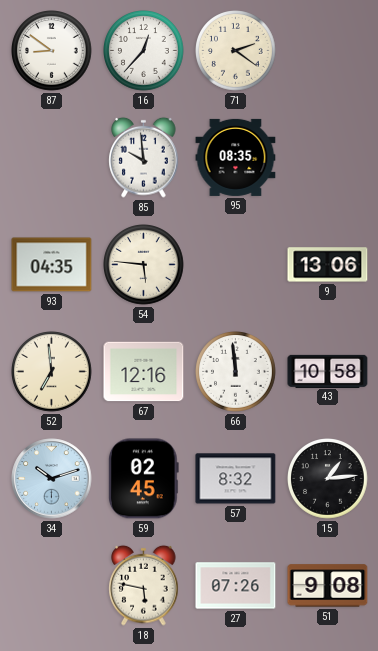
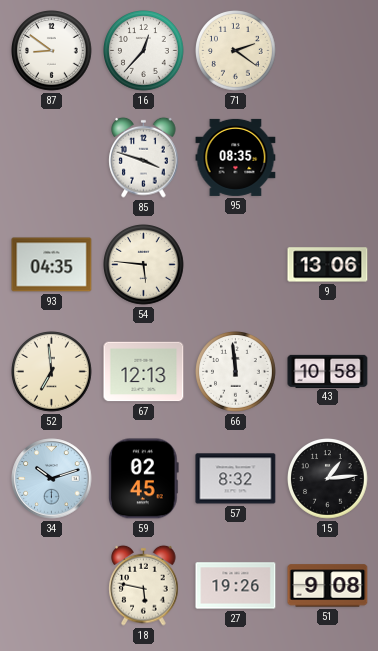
85: 9:59 -> 3:48
67: 12:16 -> 12:13
27: 07:26 -> 19:26
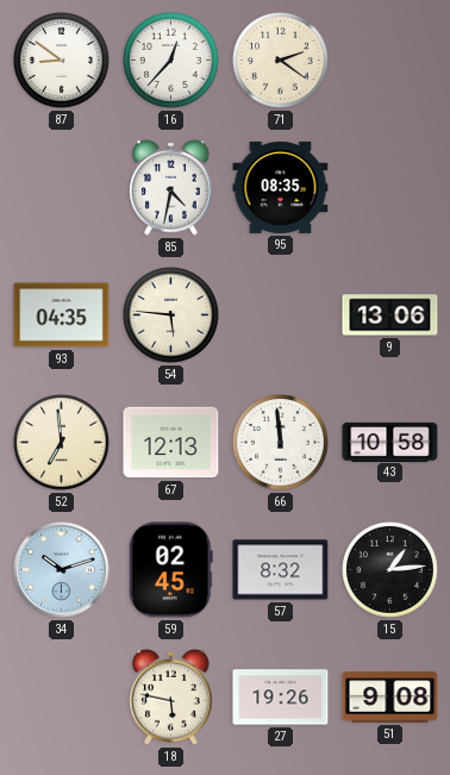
85: 3:48 -> 4:32
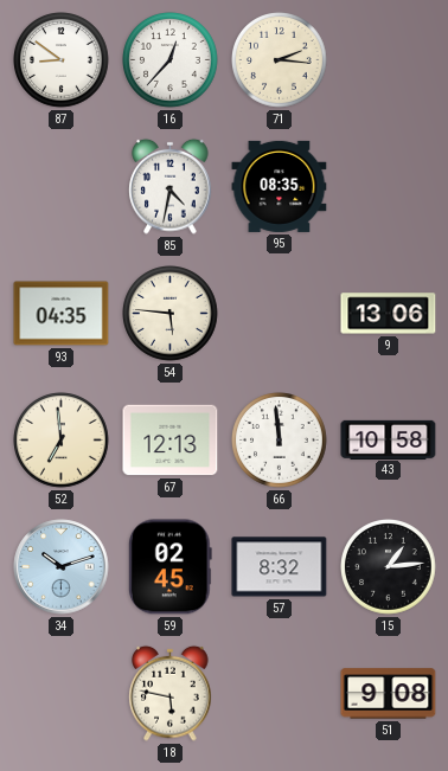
71: 2:21 -> 2:16
27: 19:26 -> none
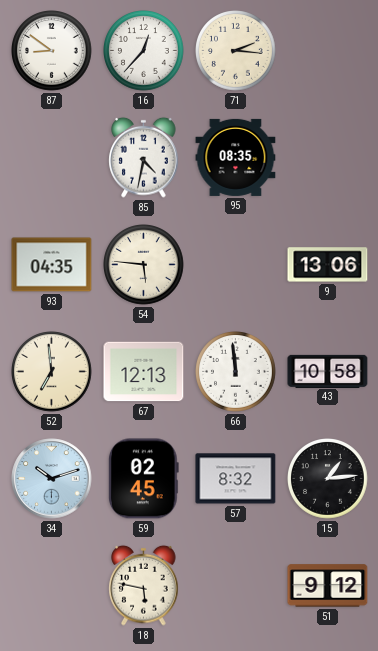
51: 9:08 -> 9:12
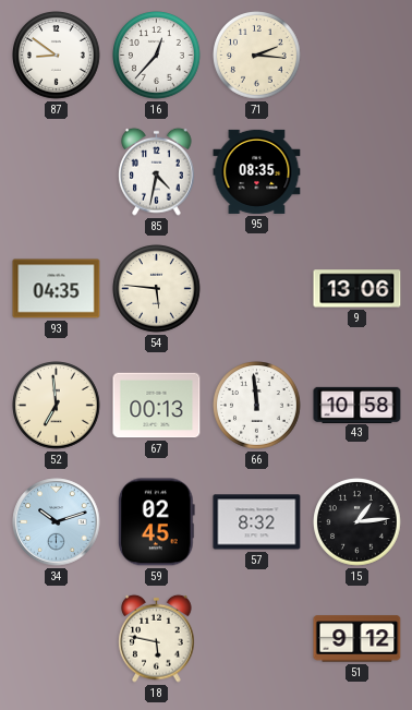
67: 12:13 -> 00:13
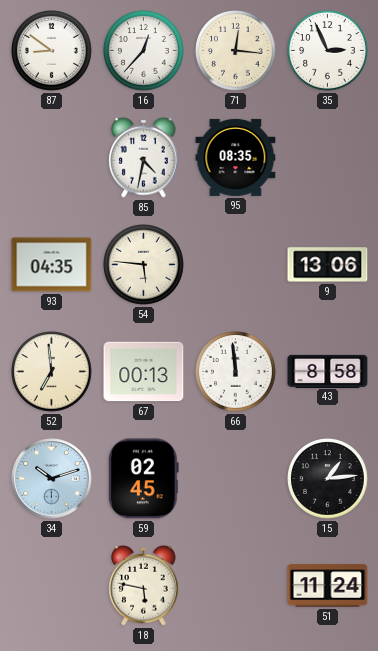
71: 2:16 -> 12:16
35: none -> 2:56
43: 10:58 -> 8:58
57: 8:32 -> none
51: 9:12 -> 11:24
